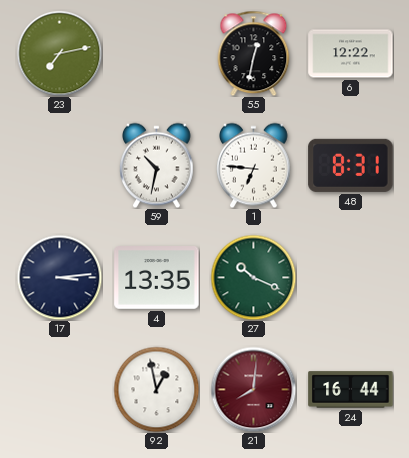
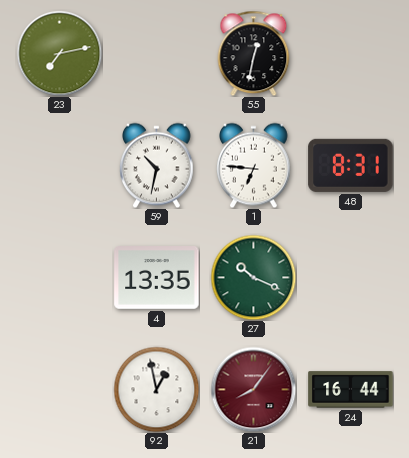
6: 12:22 -> none
17: 3:14 -> none
21: 8:01 -> 8:06
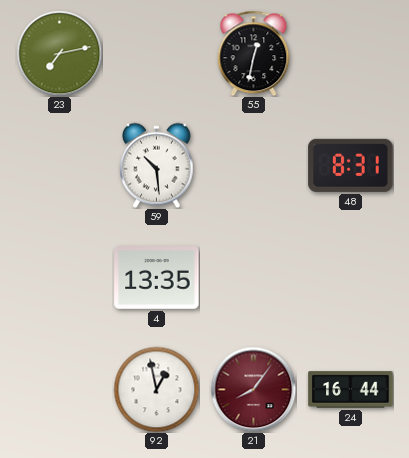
59: 10:32 -> 10:29
1: 6:46 -> none
27: 10:19 -> none
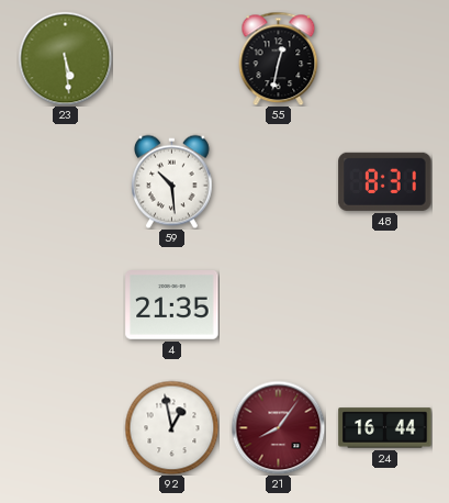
23: 7:13 -> 5:29
4: 13:35 -> 21:35
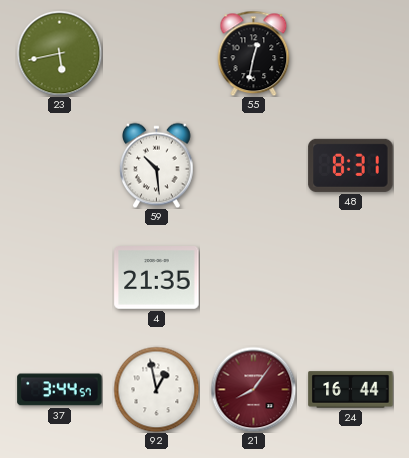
23: 5:29 -> 5:43
37: none -> 3:44
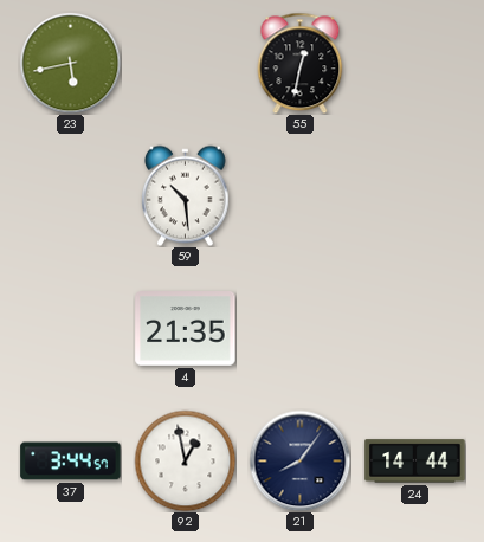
48: 8:31 -> none
21 dial: burgundy -> navy
24: 16:44 -> 14:44
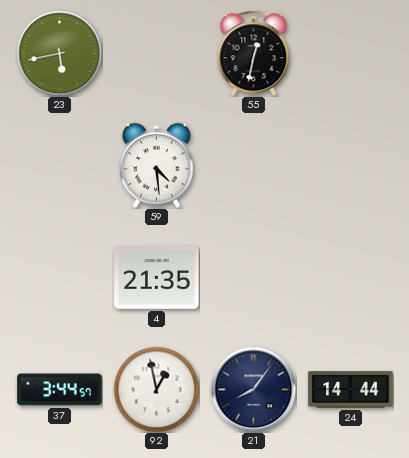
59: 10:29 -> 4:29
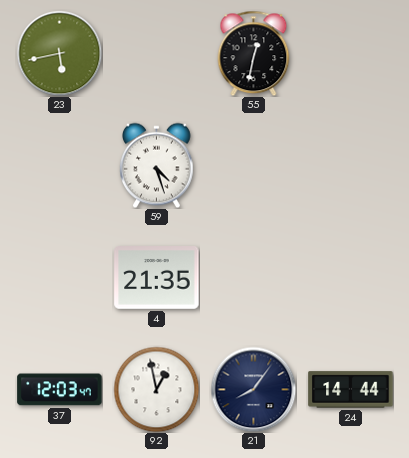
59: 4:29 -> 4:27
37: 3:44 -> 12:03
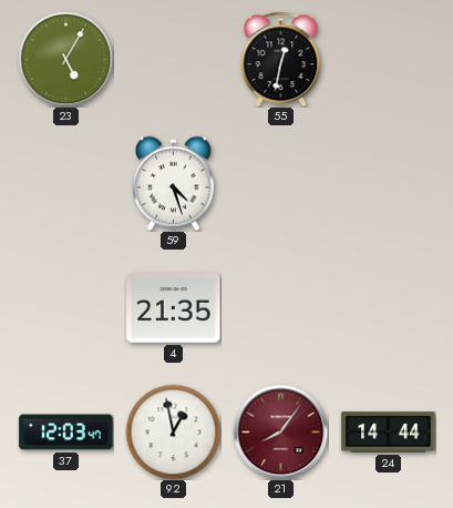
23: 5:43 -> 5:05
21 dial: navy -> burgundy
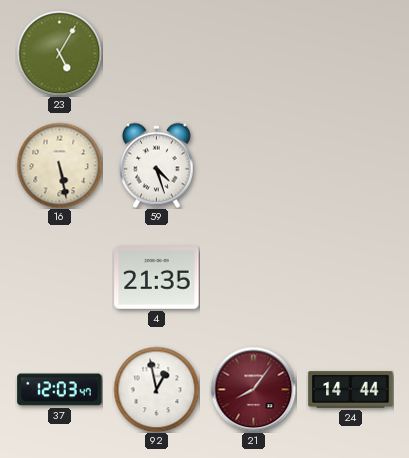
55: 12:32 -> none
16: none -> 5:28
